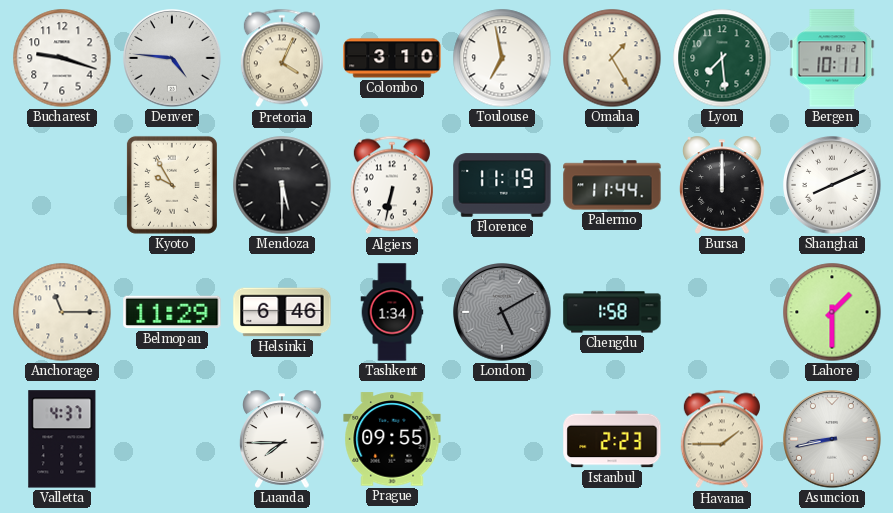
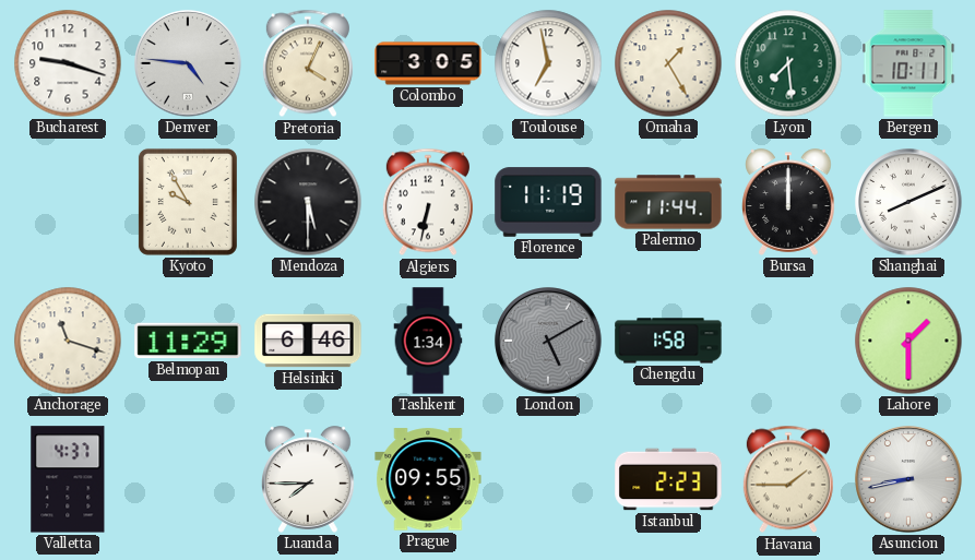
Colombo: 3:10 -> 3:05
Anchorage: 11:15 -> 11:18
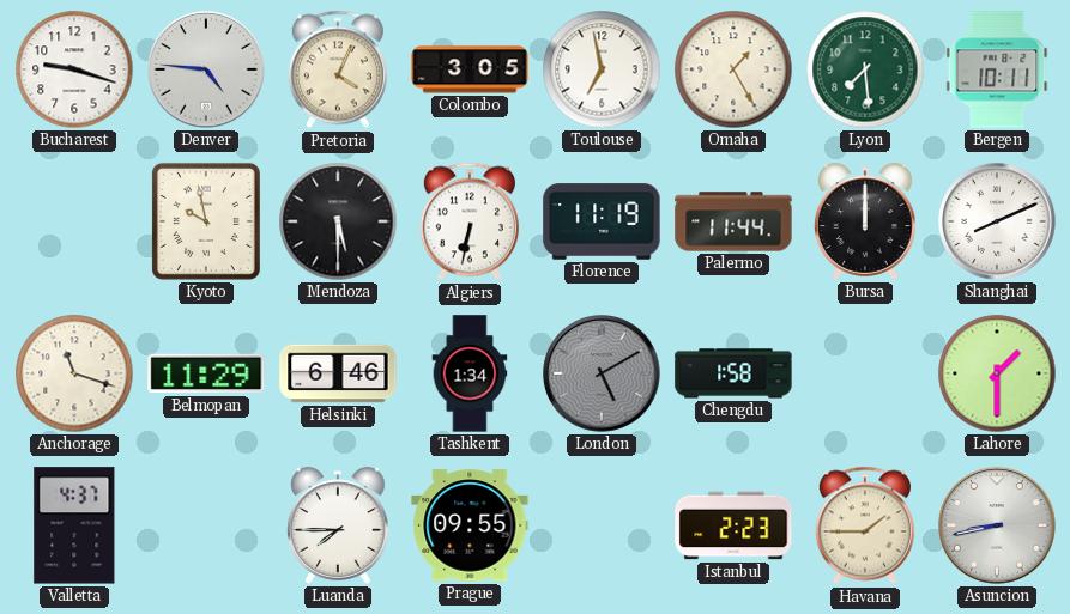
Kyoto: 9:55 -> 9:58
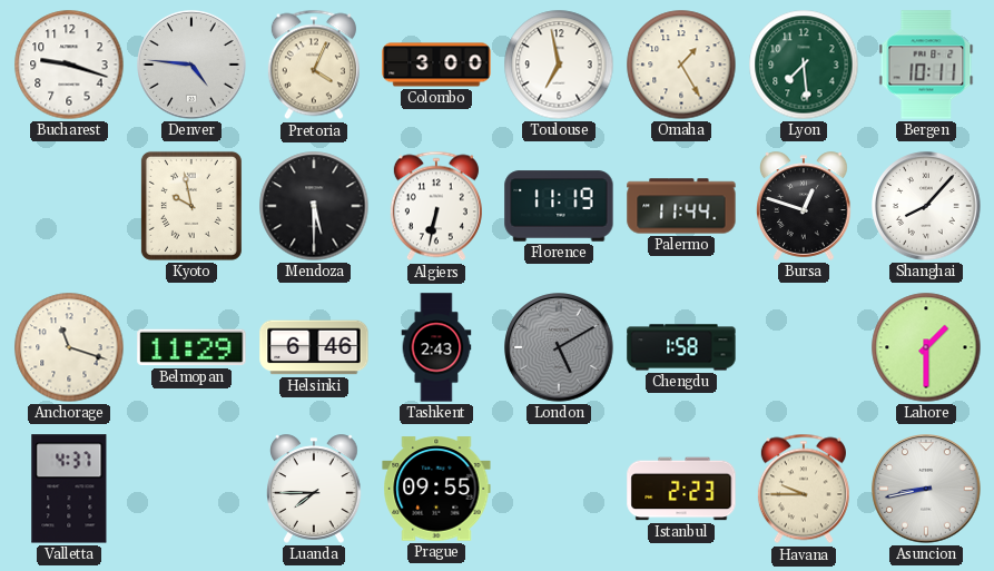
Colombo: 3:05 -> 3:00
Bursa: 12:00 -> 12:48
Shanghai: 8:11 -> 8:07
Tashkent: 1:34 -> 2:43
Havana: 1:45 -> 9:45
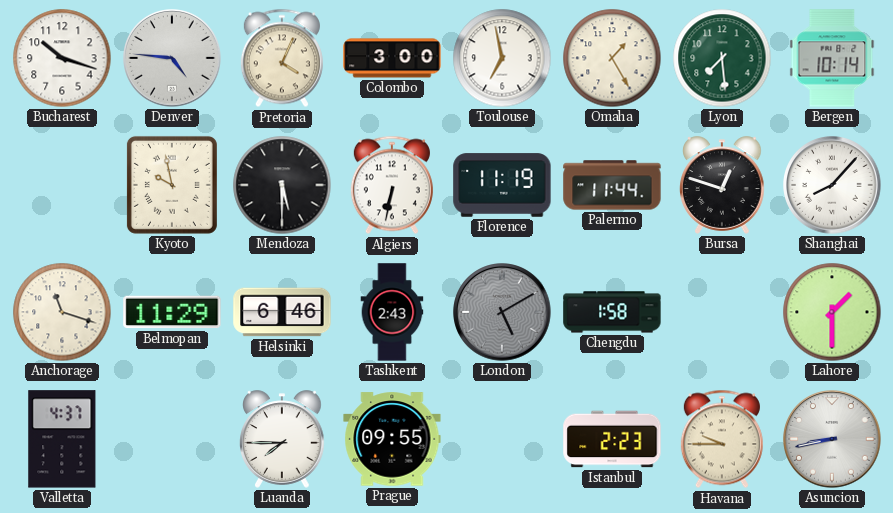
Bucharest: 9:18 -> 10:18
Bergen: 10:11 -> 10:14
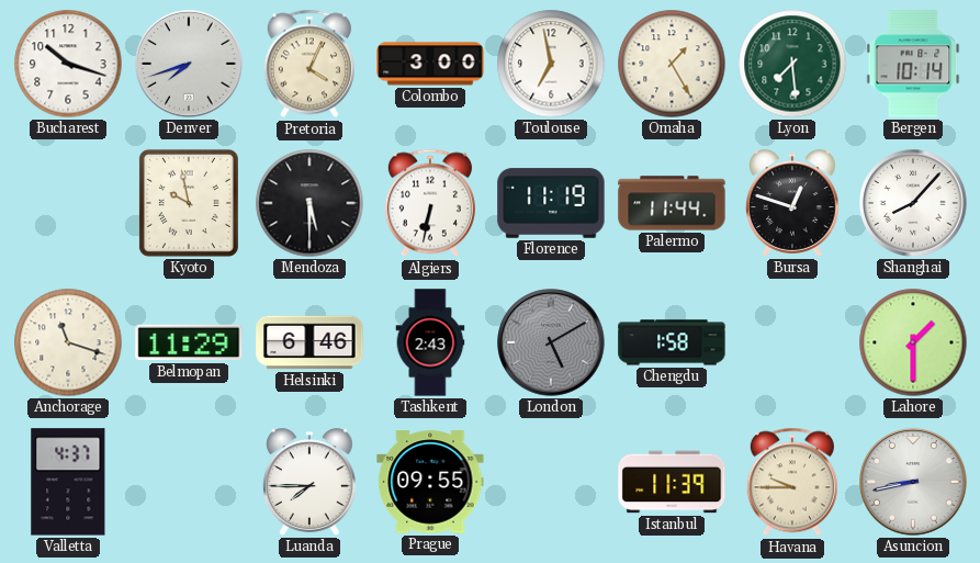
Denver: 4:46 -> 7:42
Istanbul: 2:23 -> 11:39
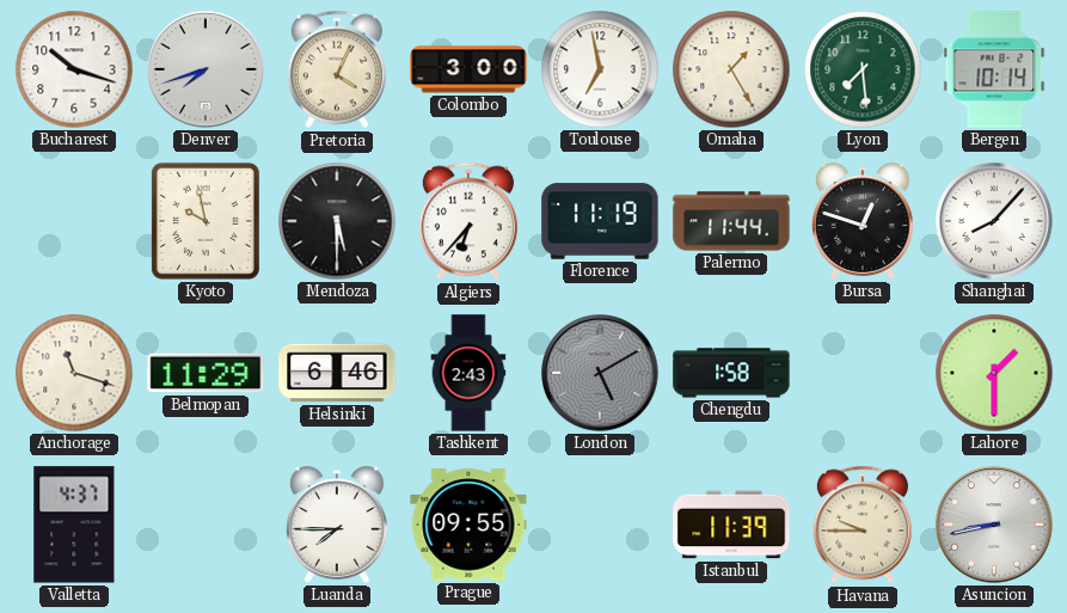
Algiers: 6:32 -> 6:37
